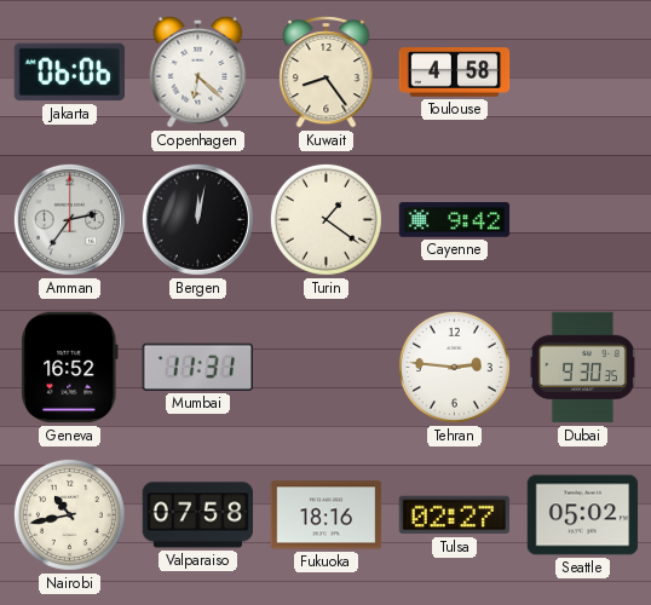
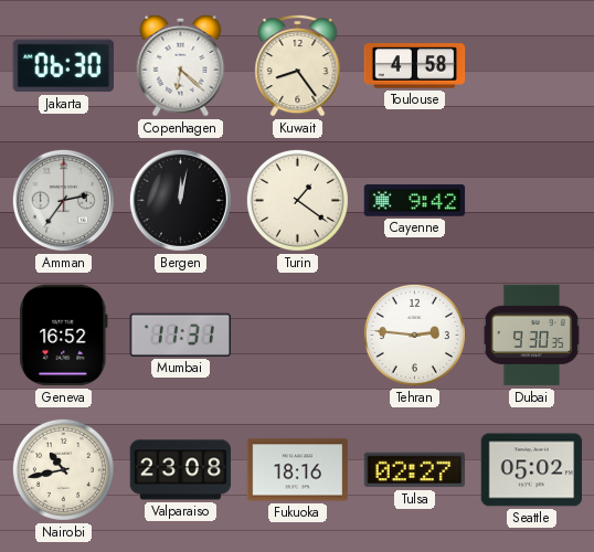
Jakarta: 06:06 -> 06:30
Valparaiso: 07:58 -> 23:08
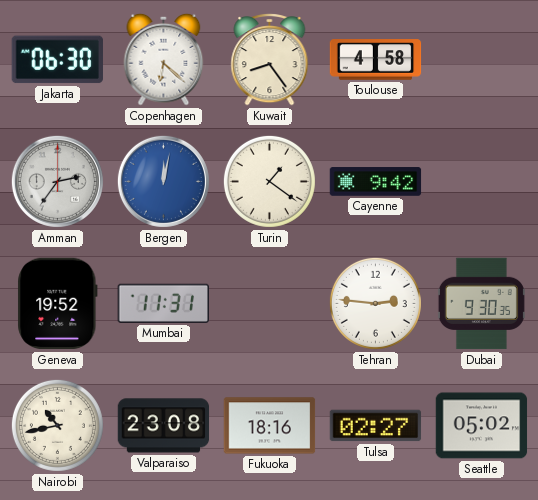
Bergen dial: black -> blue
Geneva: 16:52 -> 19:52
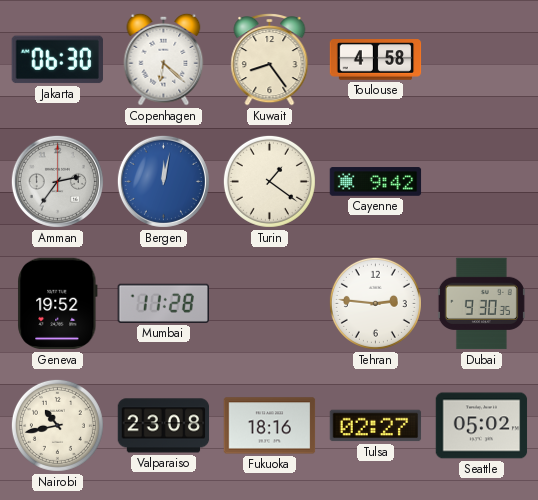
Mumbai: 11:31 -> 11:28
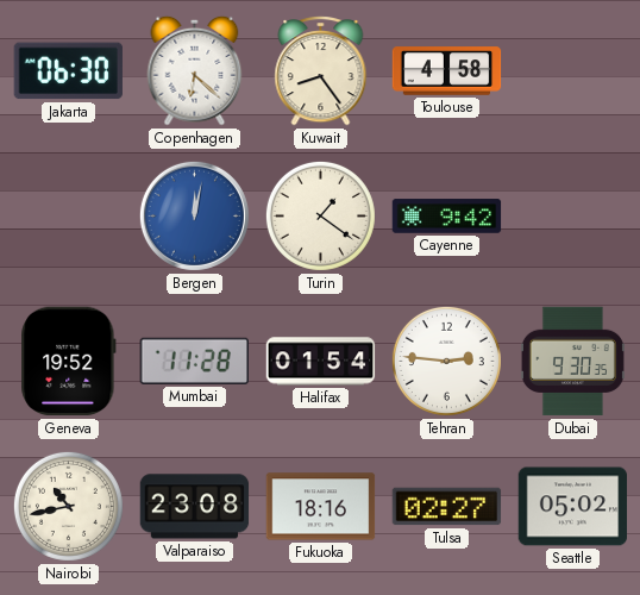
Amman: 2:36 -> none
Halifax: none -> 01:54
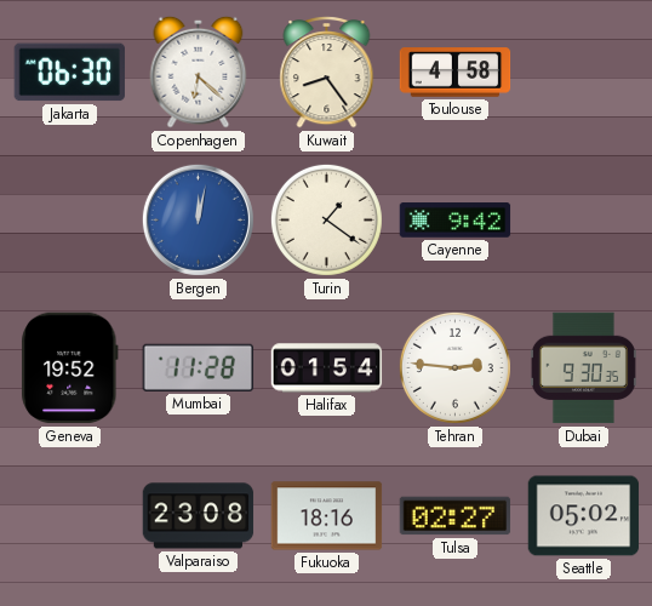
Nairobi: 10:43 -> none
